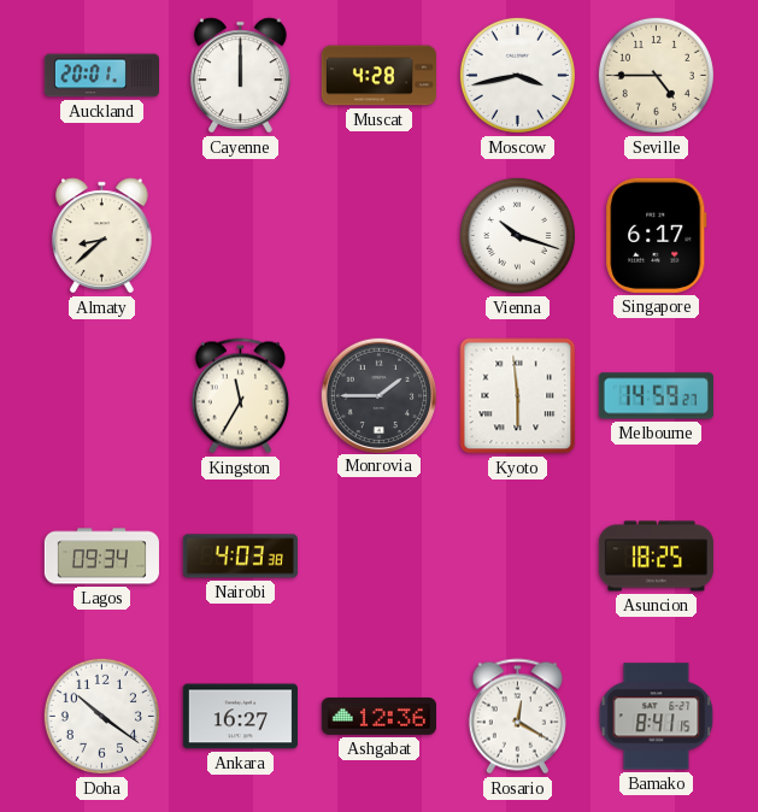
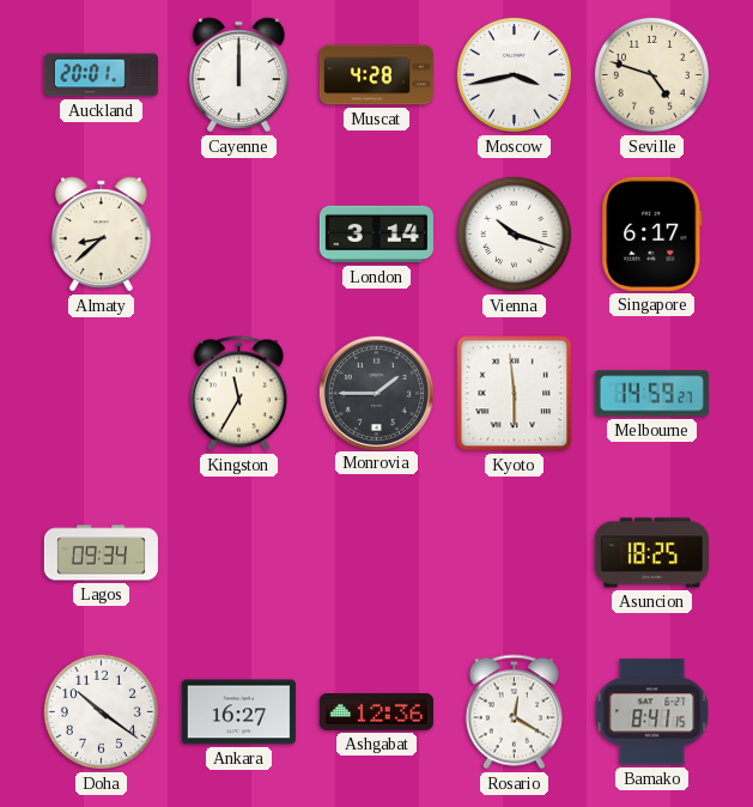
Seville: 4:45 -> 4:48
London: none -> 3:14
Nairobi: 4:03 -> none
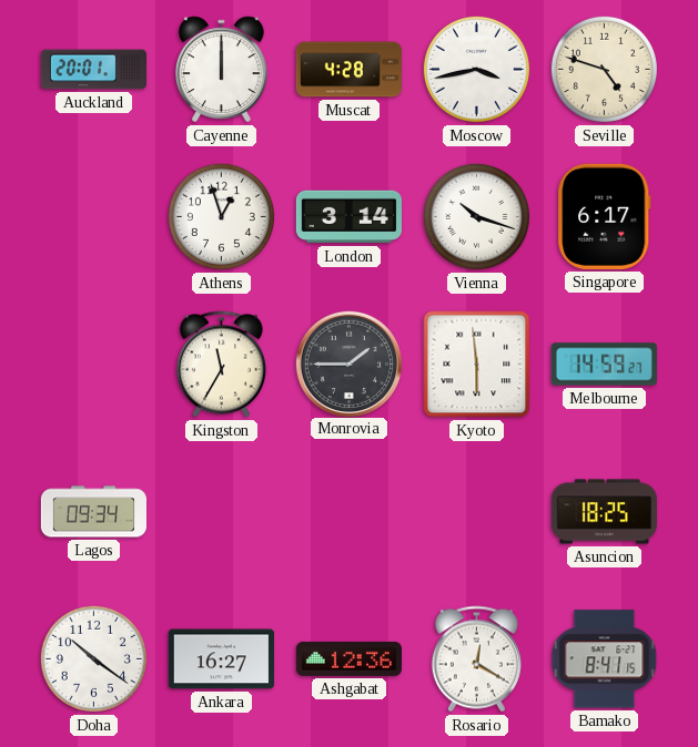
Almaty: 8:38 -> none
Athens: none -> 12:57
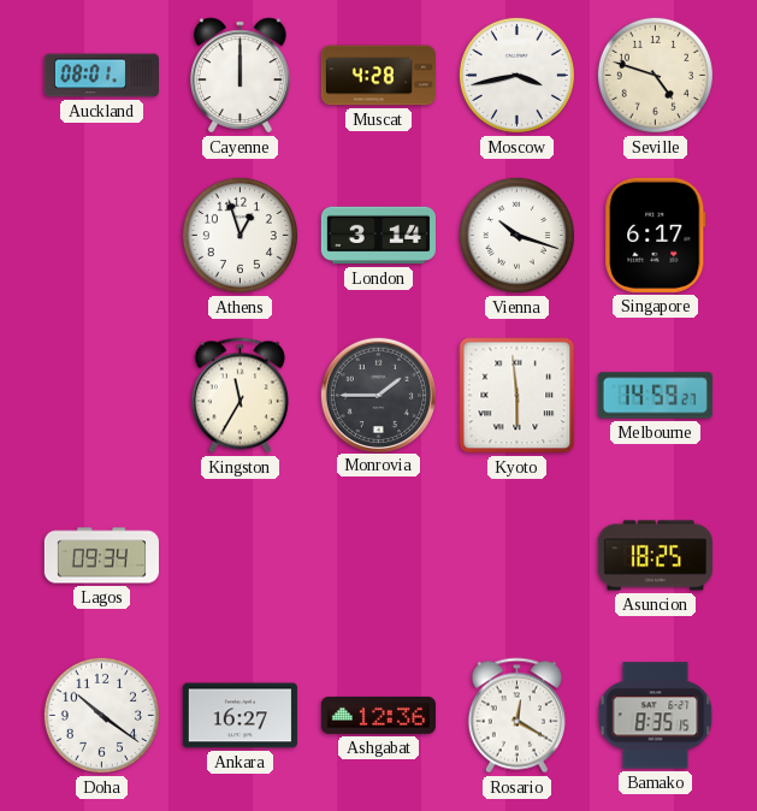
Auckland: 20:01 -> 08:01
Bamako: 8:41 -> 8:35
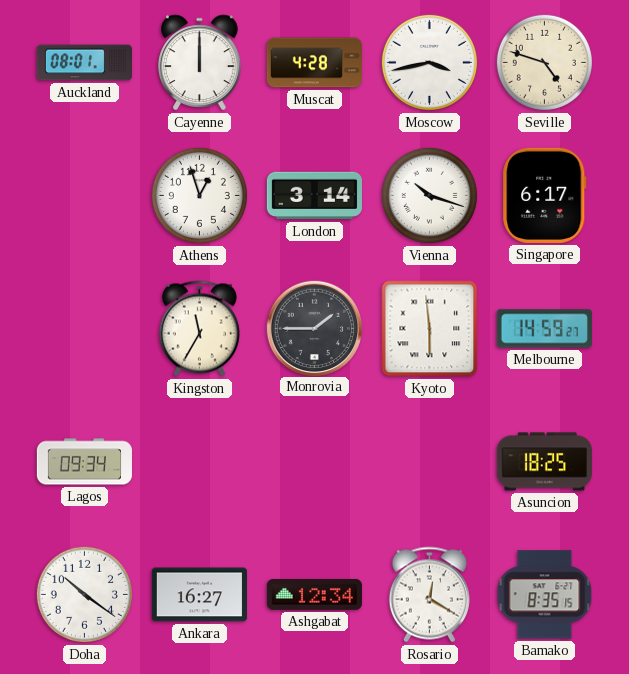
Ashgabat: 12:36 -> 12:34
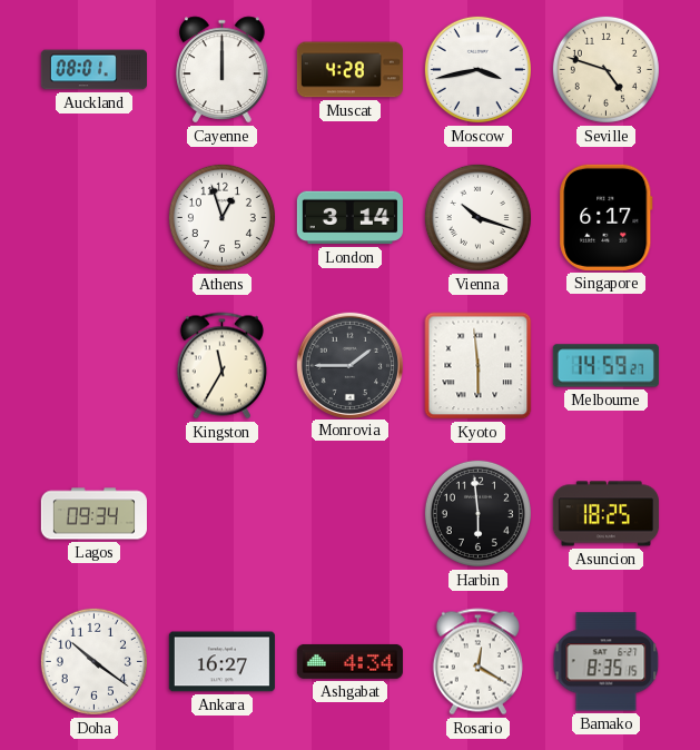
Harbin: none -> 5:59
Ashgabat: 12:34 -> 4:34
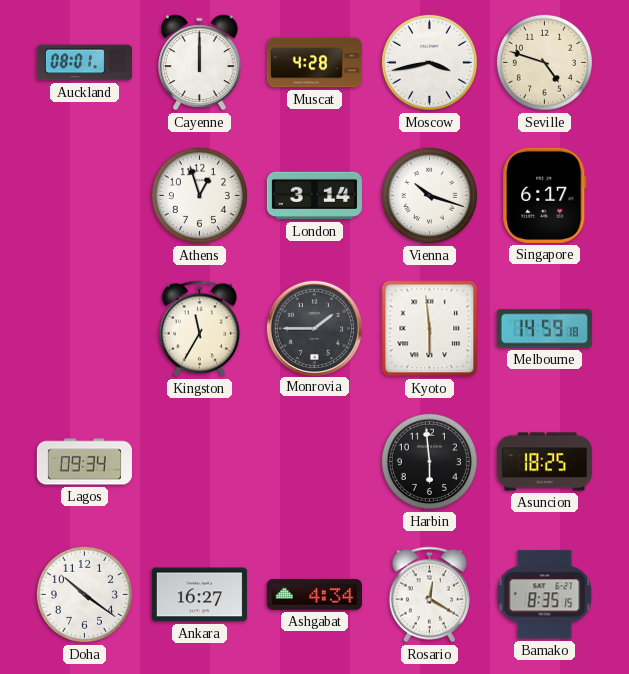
Melbourne: 14:59:27 -> 14:59:18
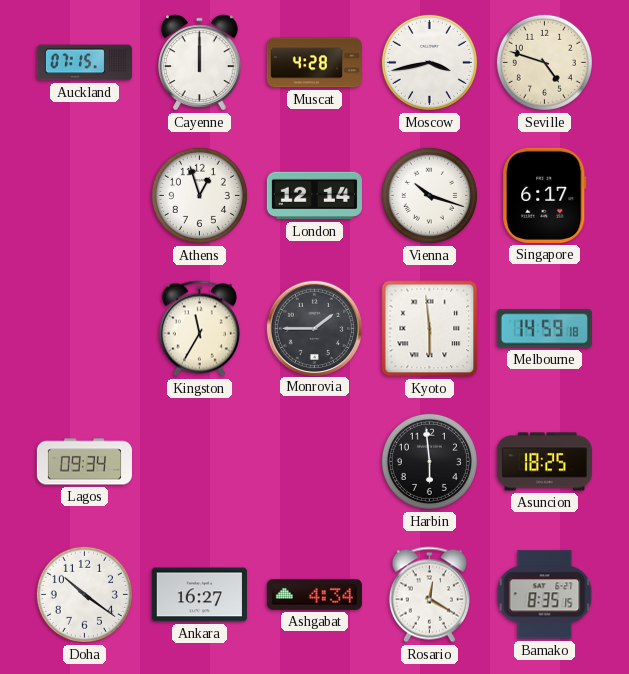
Auckland: 08:01 -> 07:15
London: 3:14 -> 12:14
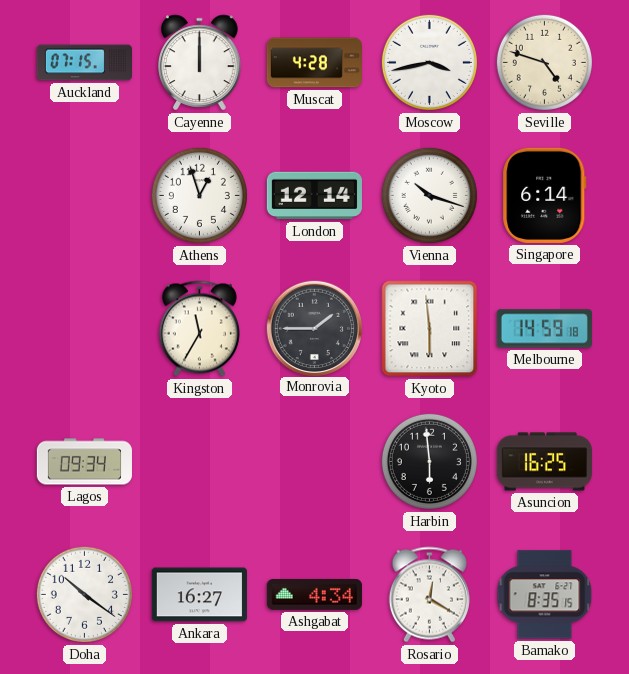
Singapore: 6:17 -> 6:14
Asuncion: 18:25 -> 16:25
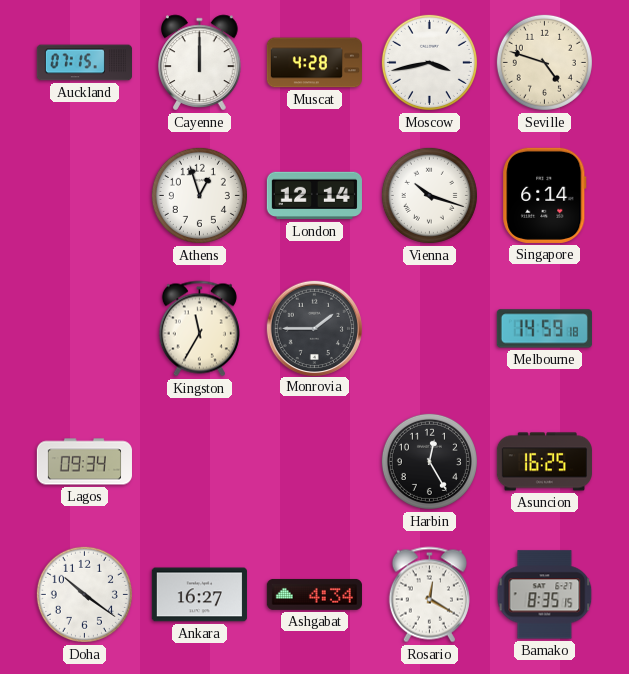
Kyoto: 5:59 -> none
Harbin: 5:59 -> 12:25
